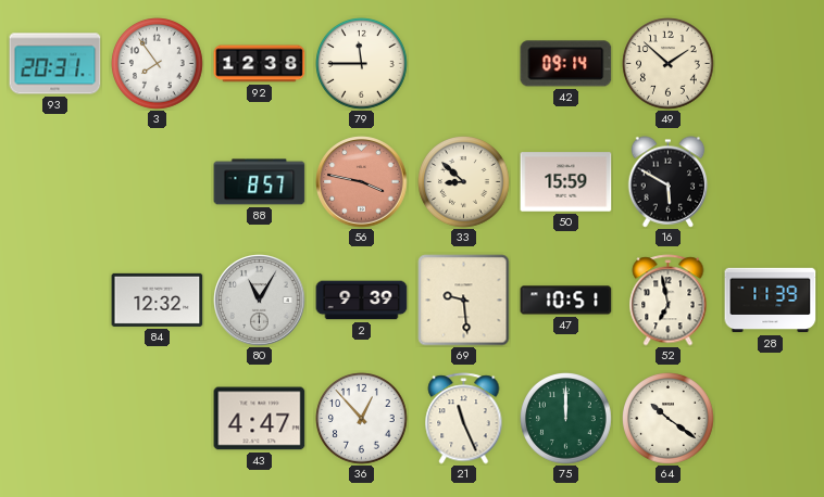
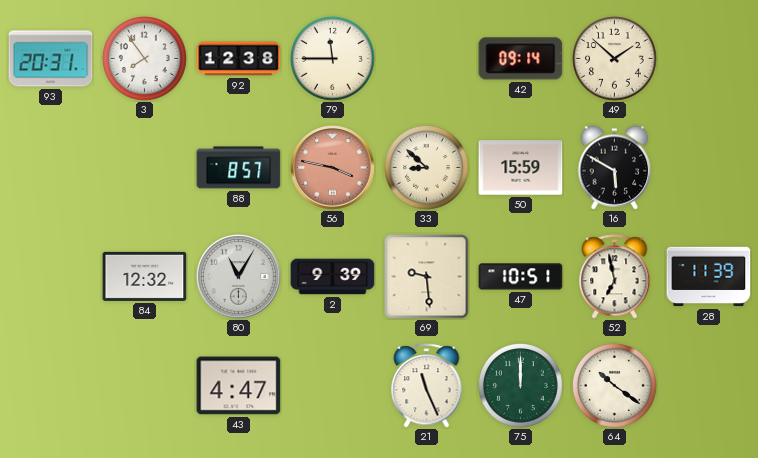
36: 12:53 -> none
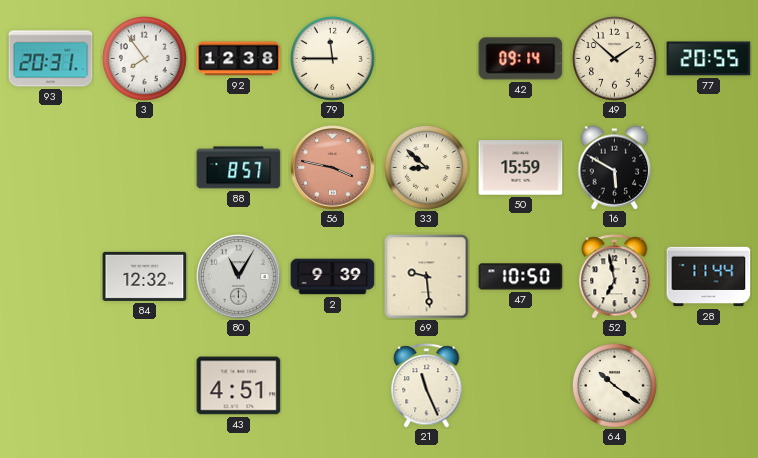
77: none -> 20:55
47: 10:51 -> 10:50
28: 11:39 -> 11:44
43: 4:47 -> 4:51
75: 12:00 -> none
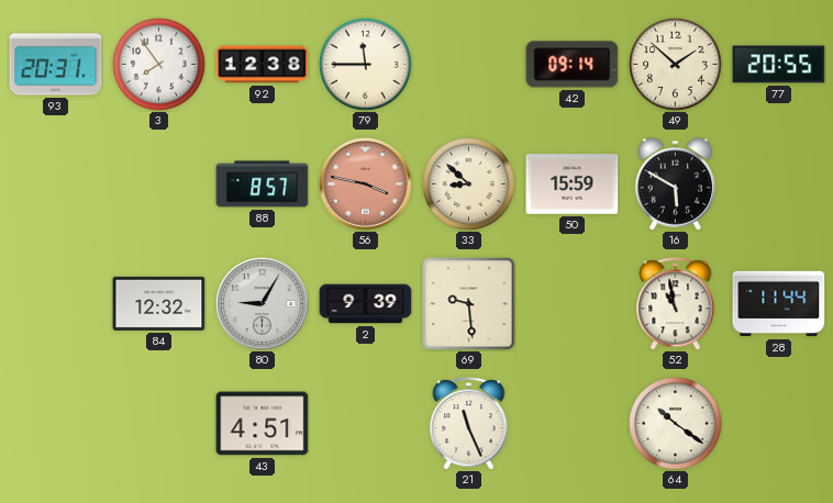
80: 11:05 -> 9:05
47: 10:50 -> none
52: 6:58 -> 10:58
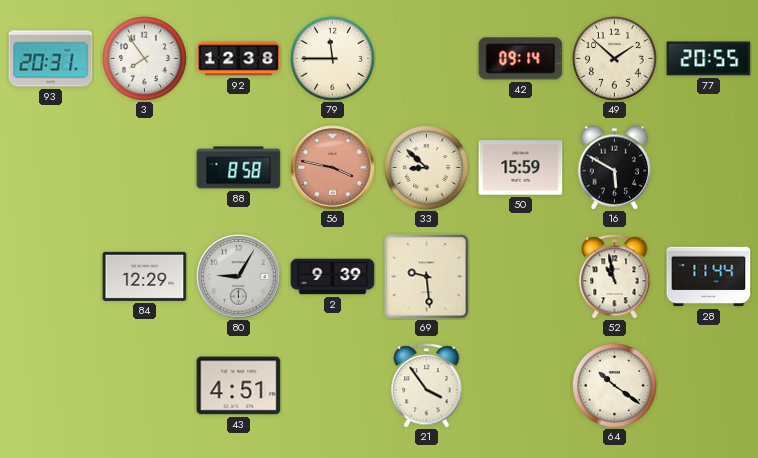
88: 8:57 -> 8:58
84: 12:32 -> 12:29
21: 11:26 -> 3:54
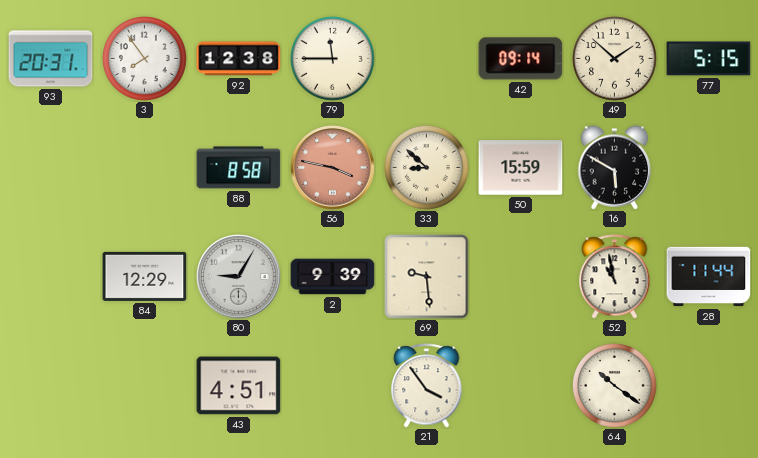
77: 20:55 -> 5:15
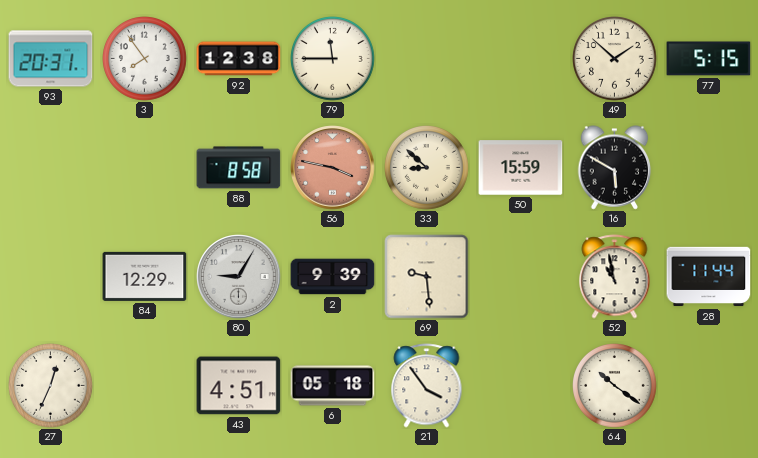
42: 09:14 -> none
27: none -> 12:34
6: none -> 05:18
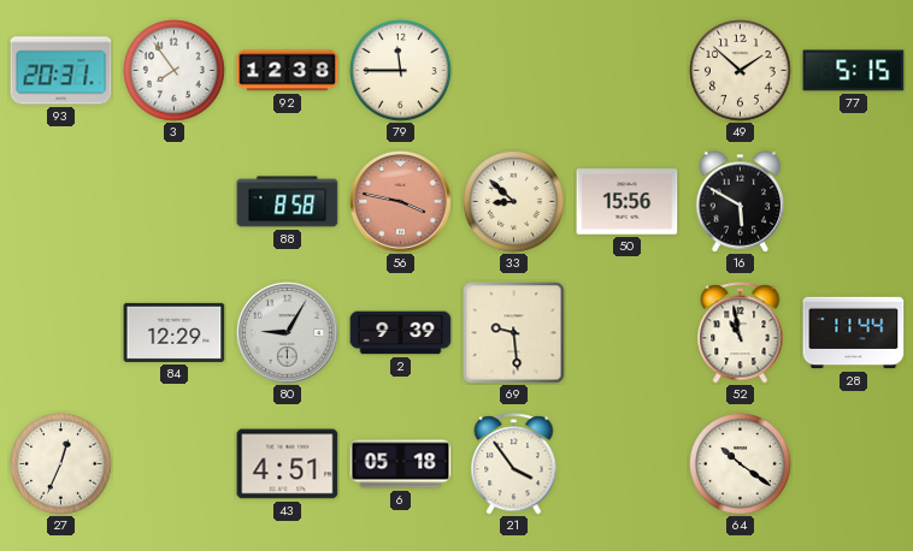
50: 15:59 -> 15:56
